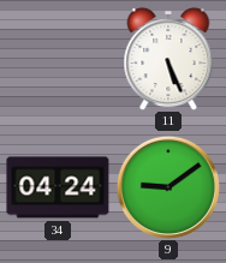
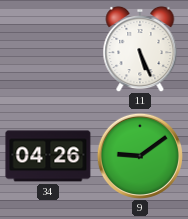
34: 04:24 -> 04:26
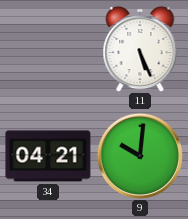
34: 04:26 -> 04:21
9: 9:09 -> 10:01
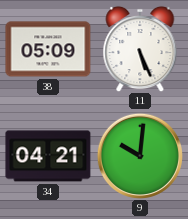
38: none -> 05:09
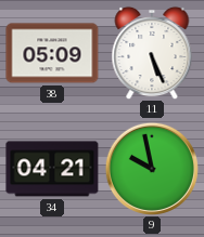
9: 10:01 -> 9:58
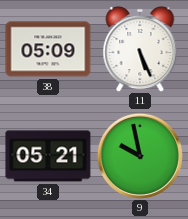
34: 04:21 -> 05:21
